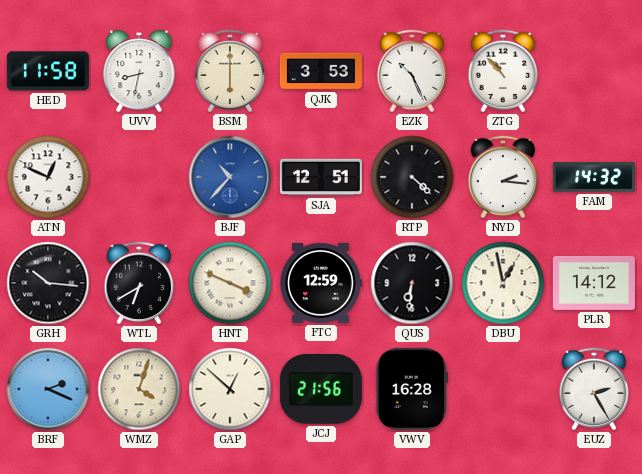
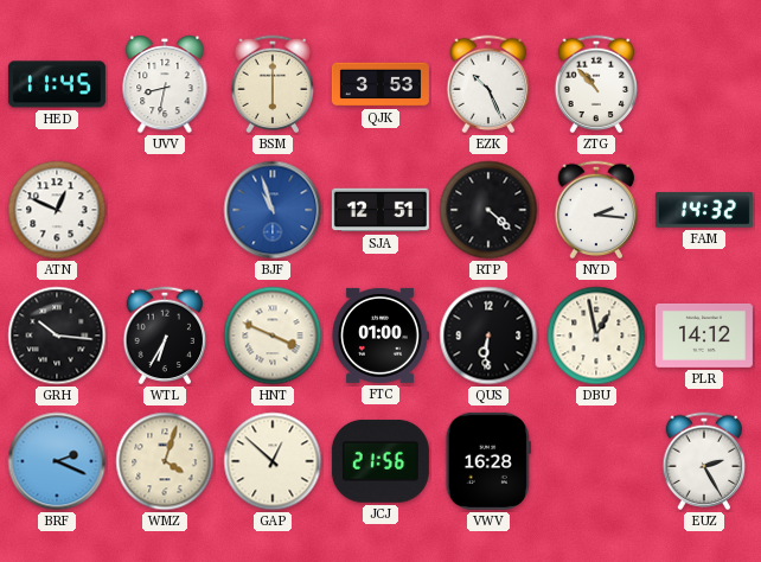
HED: 11:58 -> 11:45
BJF: 10:37 -> 10:57
WTL: 6:40 -> 6:35
FTC: 12:59 -> 01:00
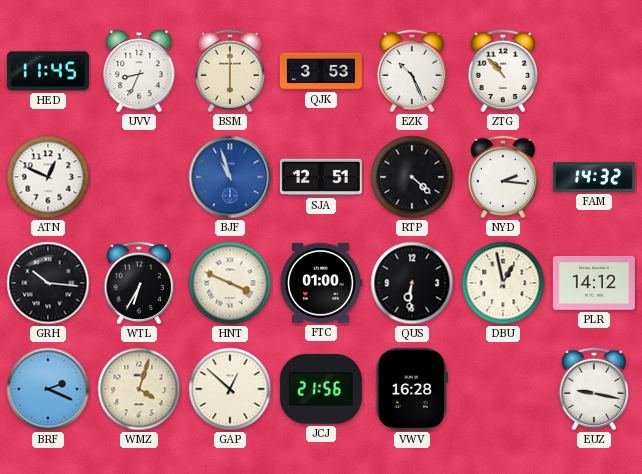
UVV: 8:32 -> 8:34
EUZ: 2:25 -> 9:17
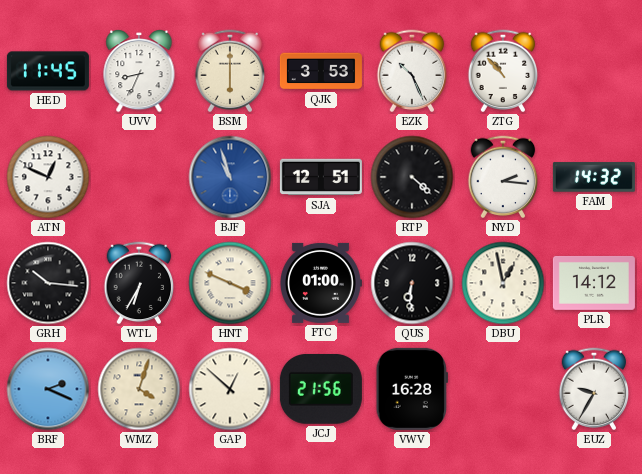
EUZ: 9:17 -> 9:35
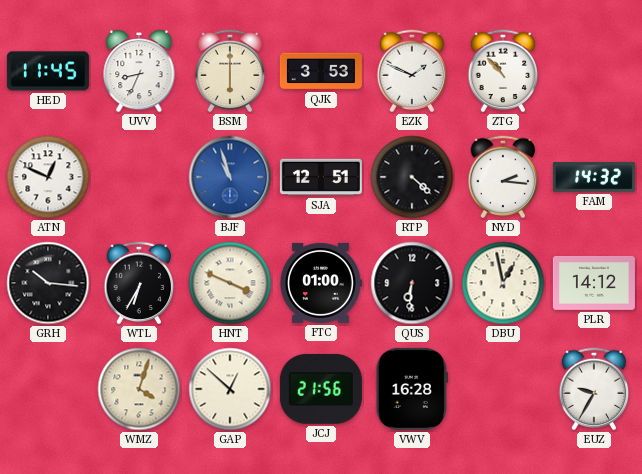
EZK: 10:26 -> 1:49
BRF: 2:19 -> none
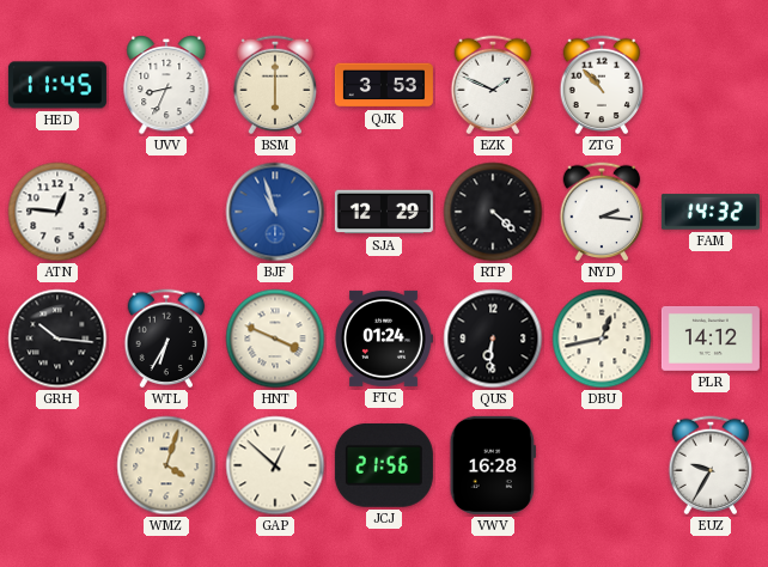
ATN: 12:49 -> 12:46
SJA: 12:51 -> 12:29
FTC: 01:00 -> 01:24
DBU: 12:58 -> 12:43
